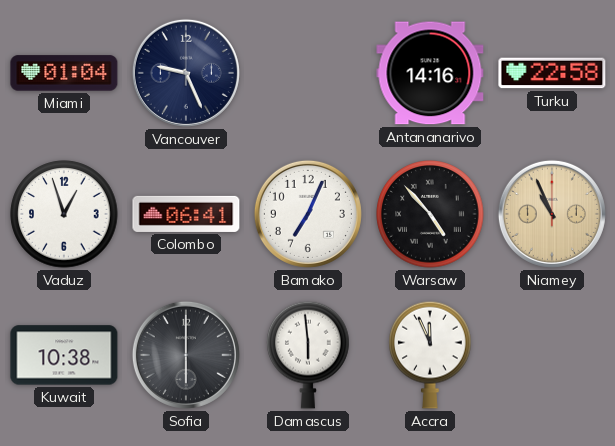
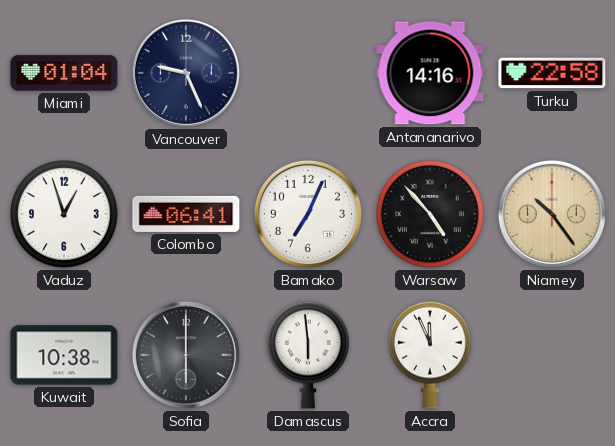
Niamey: 10:56 -> 10:24
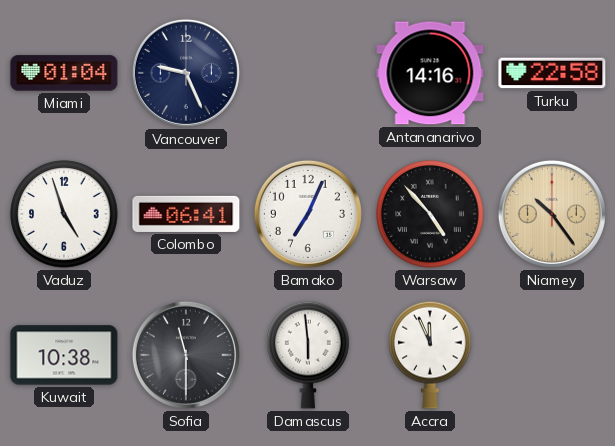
Vaduz: 12:57 -> 4:57
Sofia: 6:00 -> 11:30
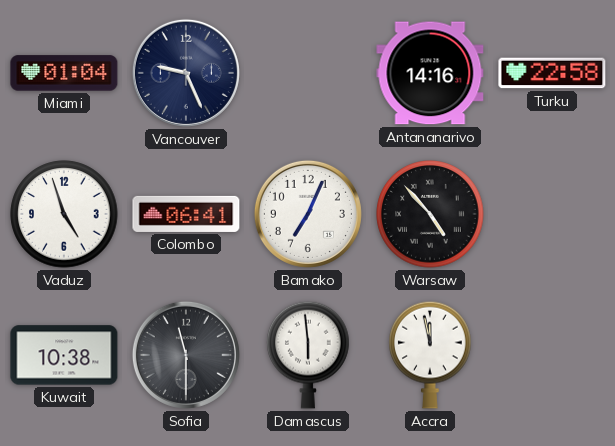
Niamey: 10:24 -> none
Accra: 11:56 -> 11:58
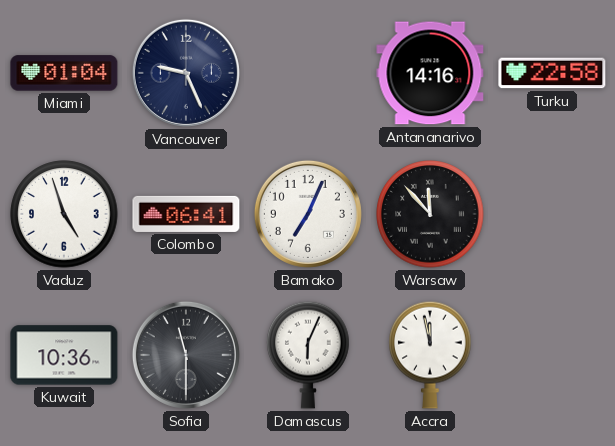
Warsaw: 4:53 -> 11:53
Kuwait: 10:38 -> 10:36
Damascus: 5:59 -> 6:04
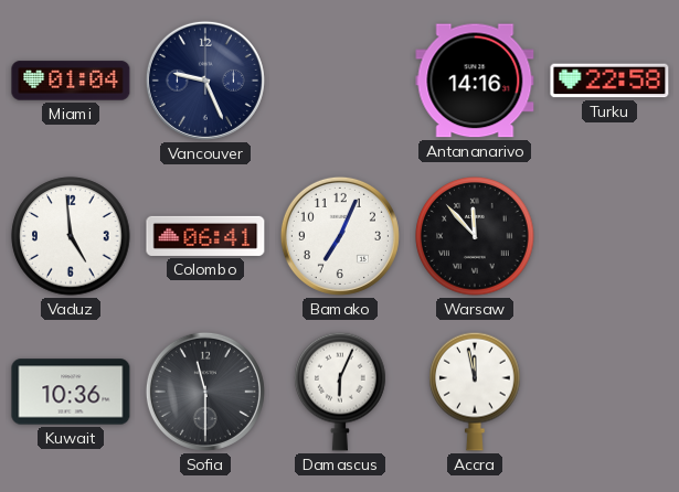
Vaduz: 4:57 -> 4:59
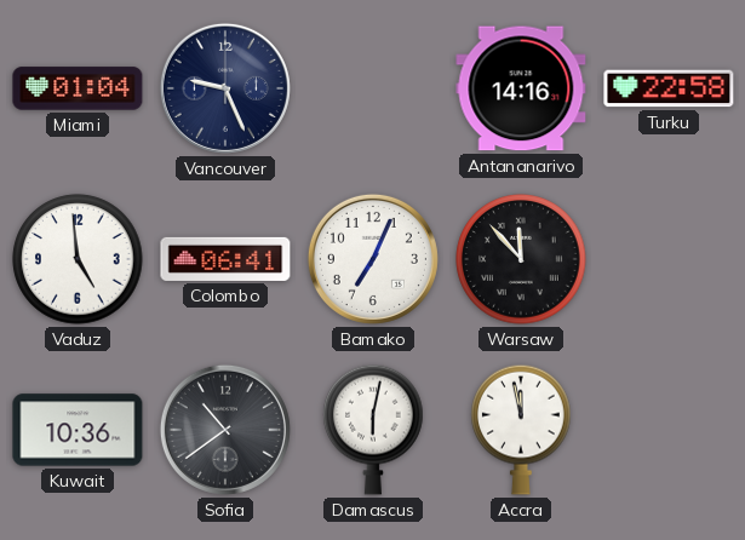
Sofia: 11:30 -> 10:39
Damascus: 6:04 -> 6:02
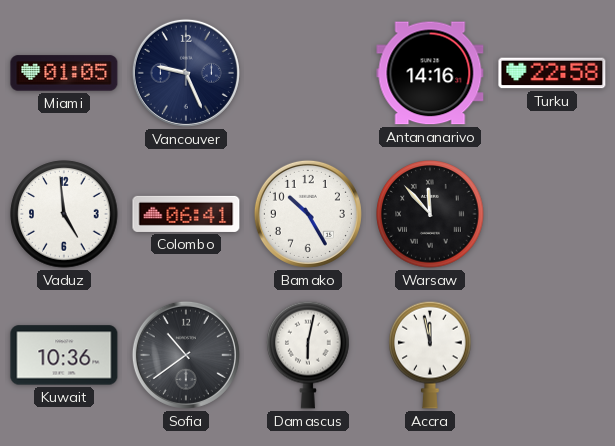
Miami: 01:04 -> 01:05
Bamako: 7:04 -> 10:25
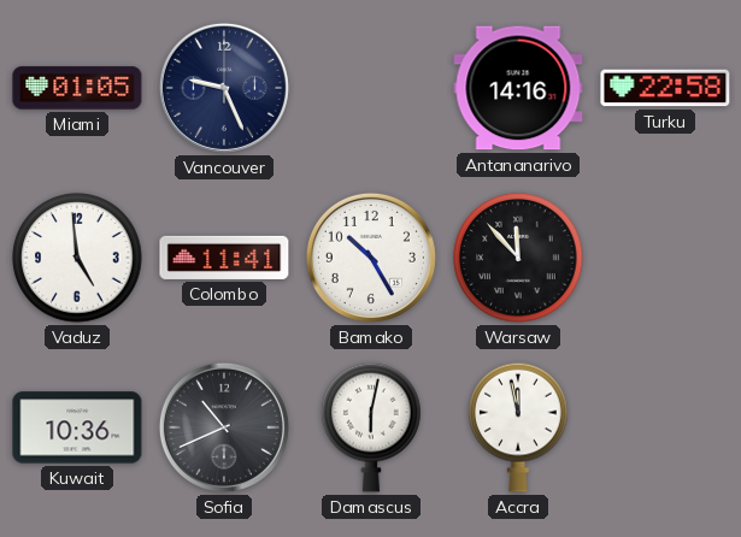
Colombo: 06:41 -> 11:41
Sofia: 10:39 -> 10:41
